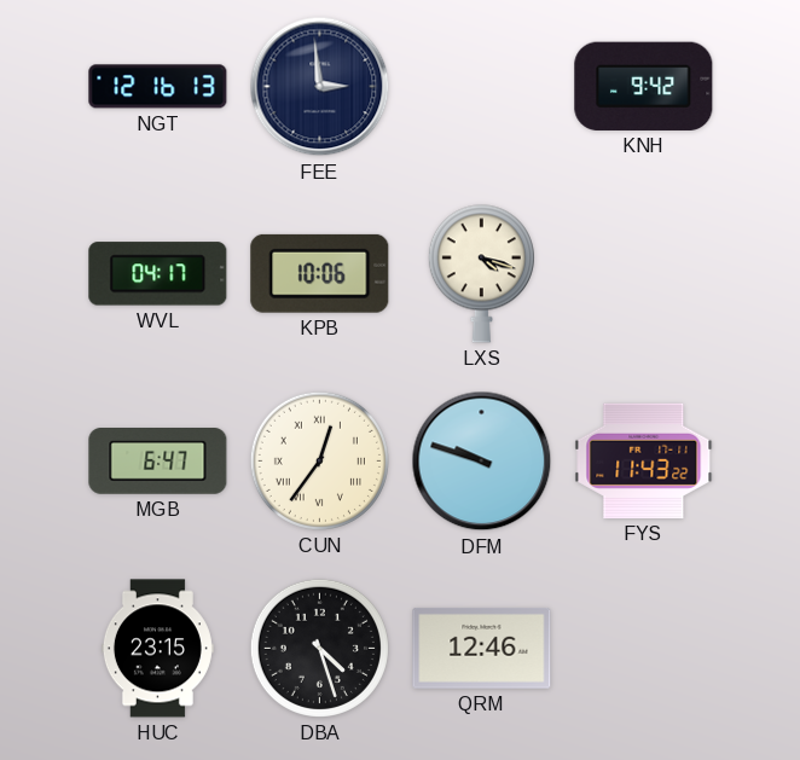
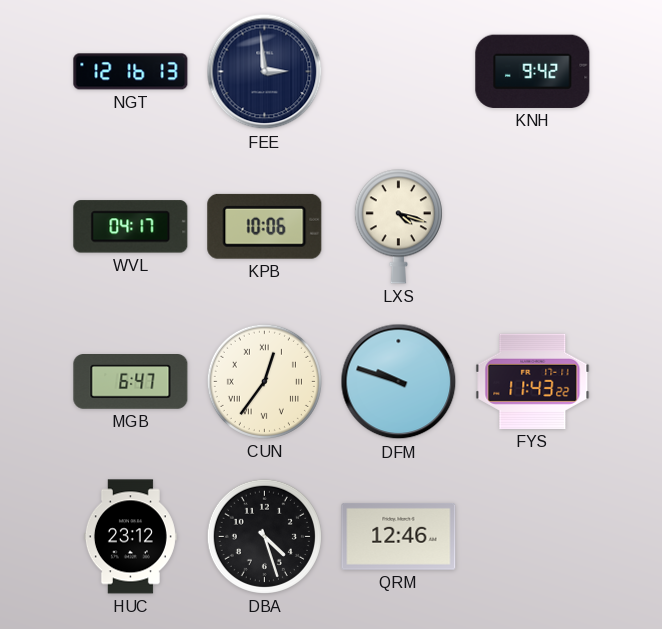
HUC: 23:15 -> 23:12
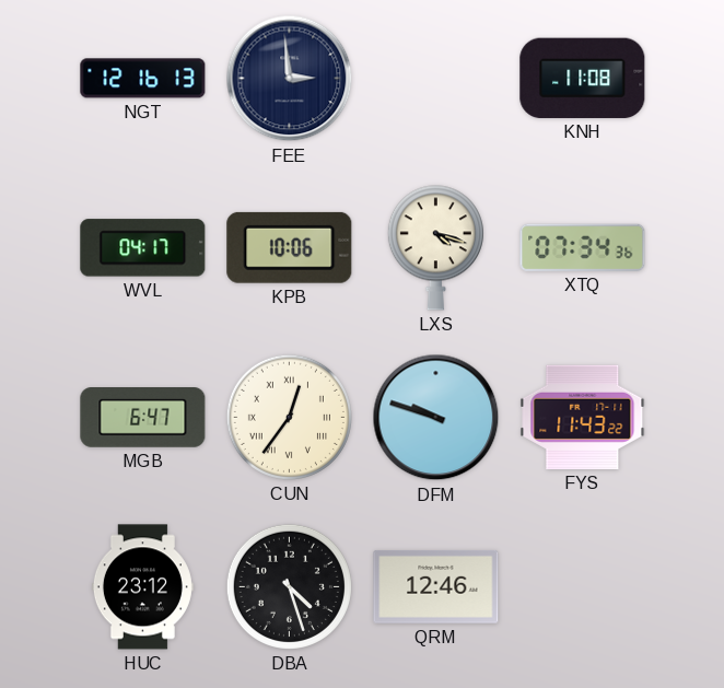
KNH: 9:42 -> 11:08
XTQ: none -> 07:34
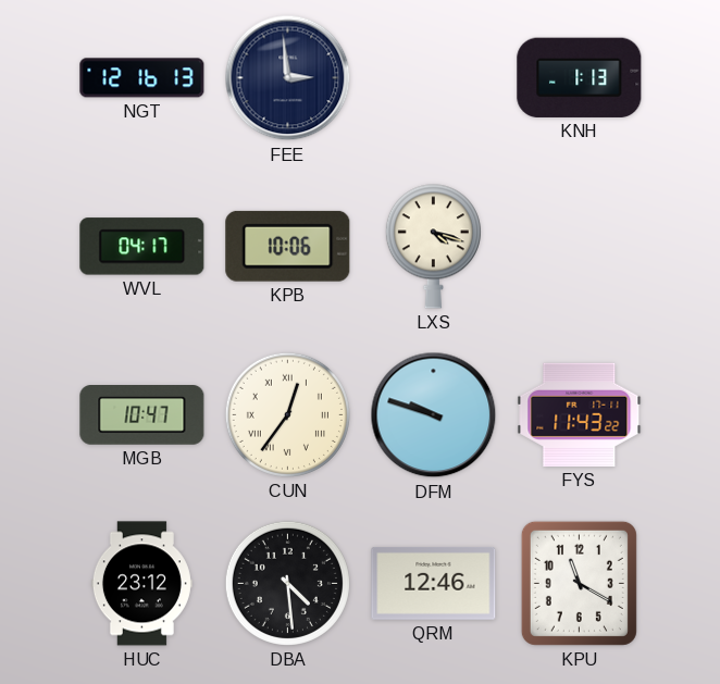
KNH: 11:08 -> 1:13
XTQ: 07:34 -> none
MGB: 6:47 -> 10:47
DBA: 4:27 -> 4:29
KPU: none -> 11:20
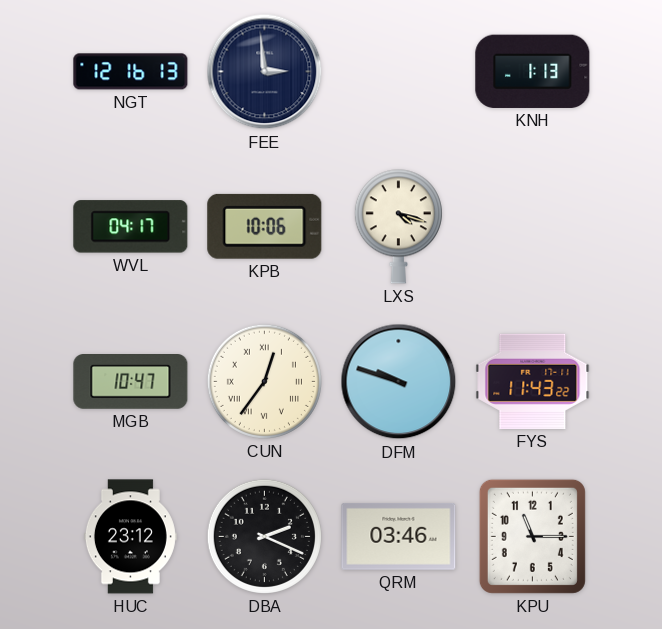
DBA: 4:29 -> 2:19
QRM: 12:46 -> 03:46
KPU: 11:20 -> 11:15
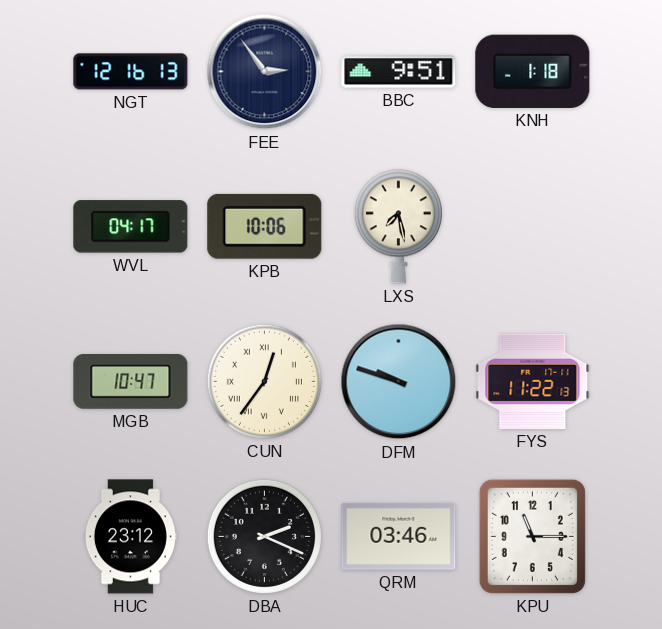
FEE: 2:59 -> 2:54
BBC: none -> 9:51
KNH: 1:13 -> 1:18
LXS: 4:18 -> 7:28
FYS: 11:43 -> 11:22
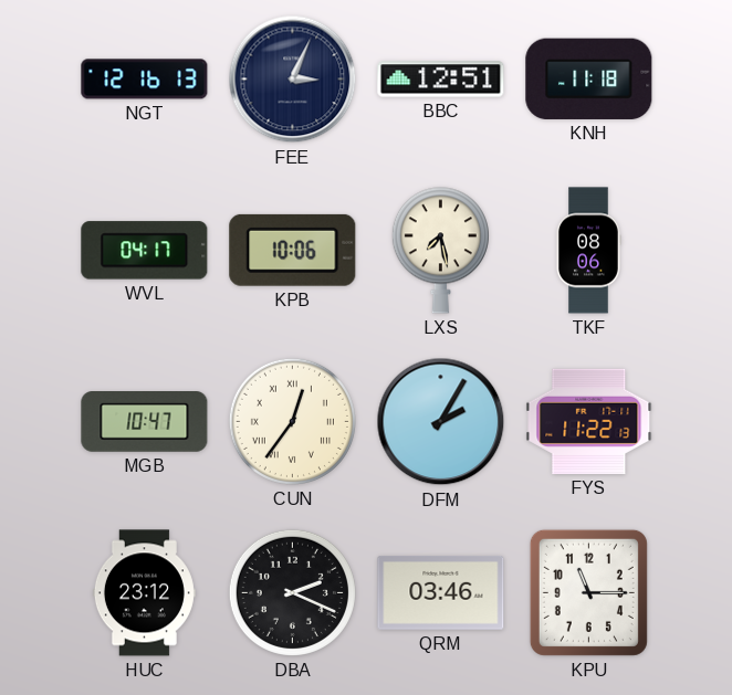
FEE: 2:54 -> 3:04
BBC: 9:51 -> 12:51
KNH: 1:18 -> 11:18
TKF: none -> 08:06
DFM: 9:48 -> 2:05
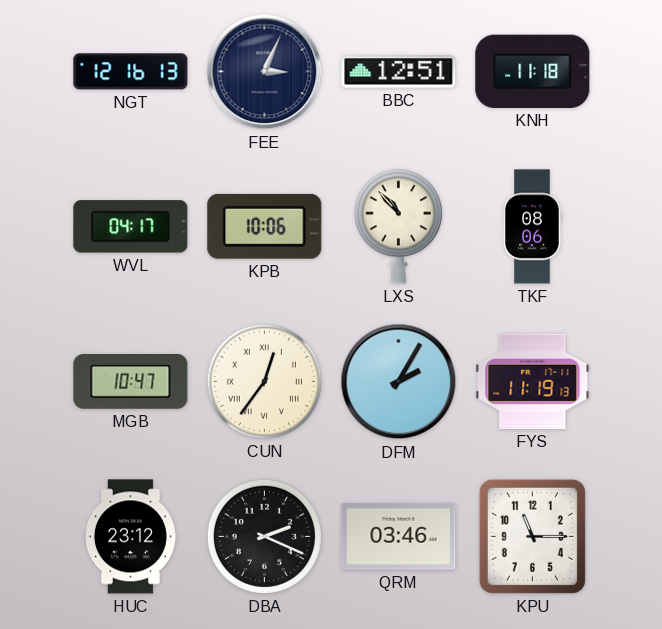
LXS: 7:28 -> 10:53
FYS: 11:22 -> 11:19
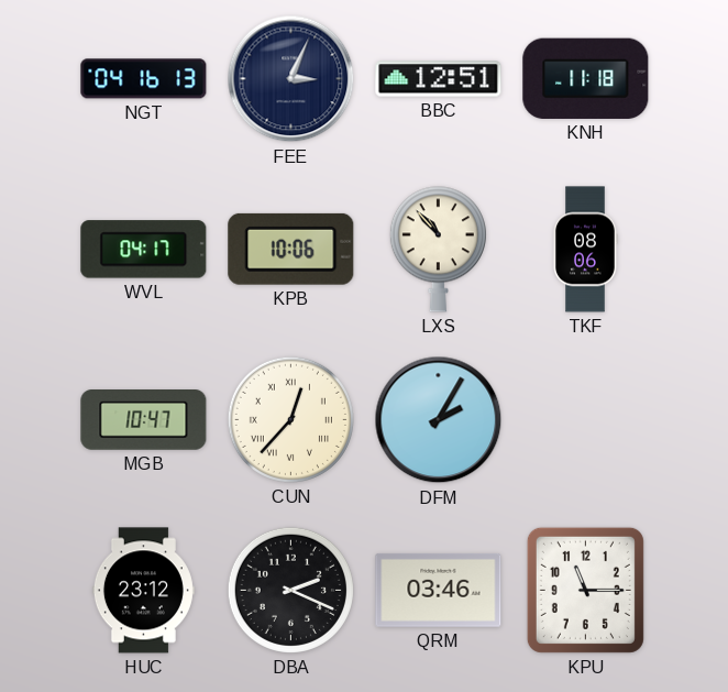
NGT: 12:16 -> 04:16
CUN: 12:36 -> 12:37
FYS: 11:19 -> none
